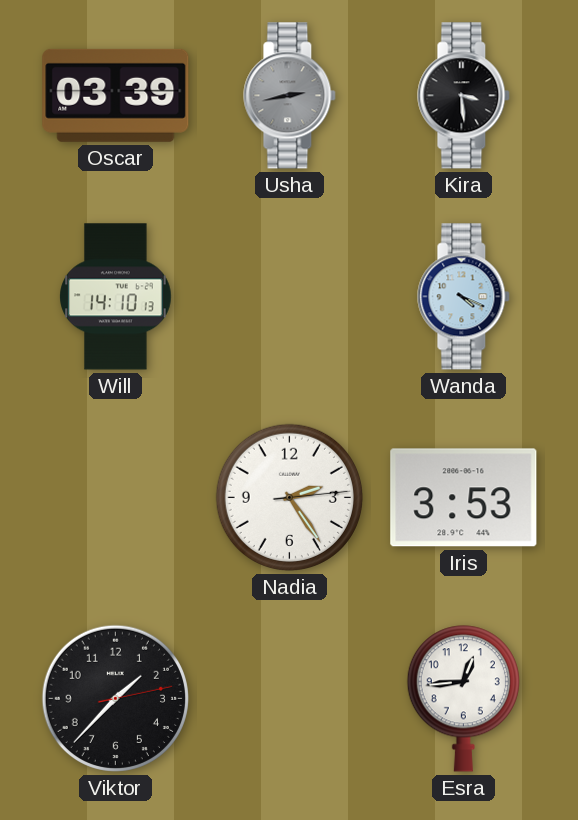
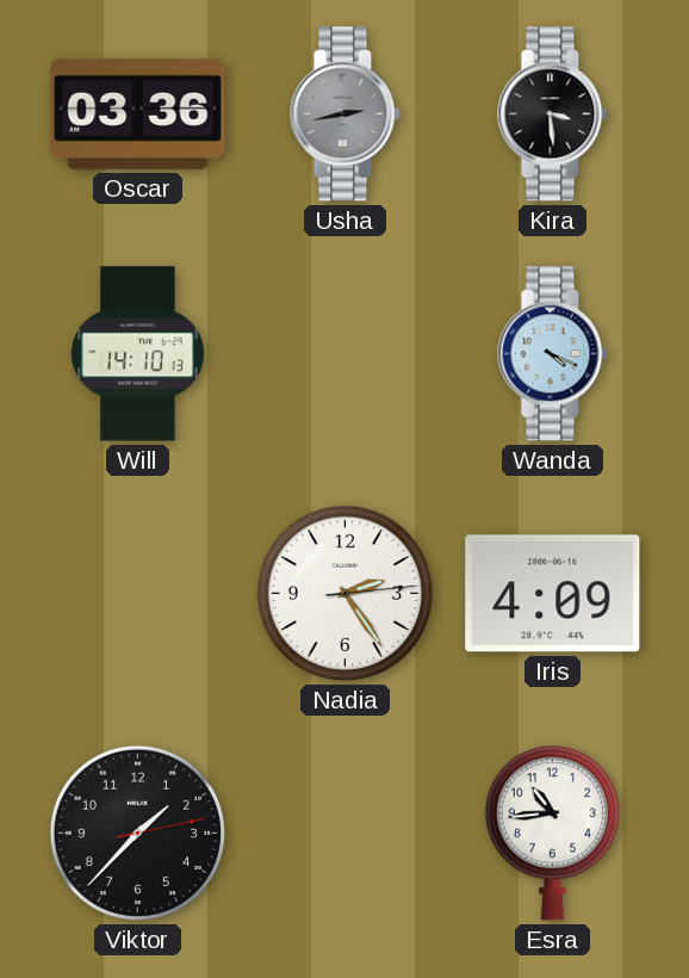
Oscar: 03:39 -> 03:36
Iris: 3:53 -> 4:09
Esra: 12:44 -> 10:44
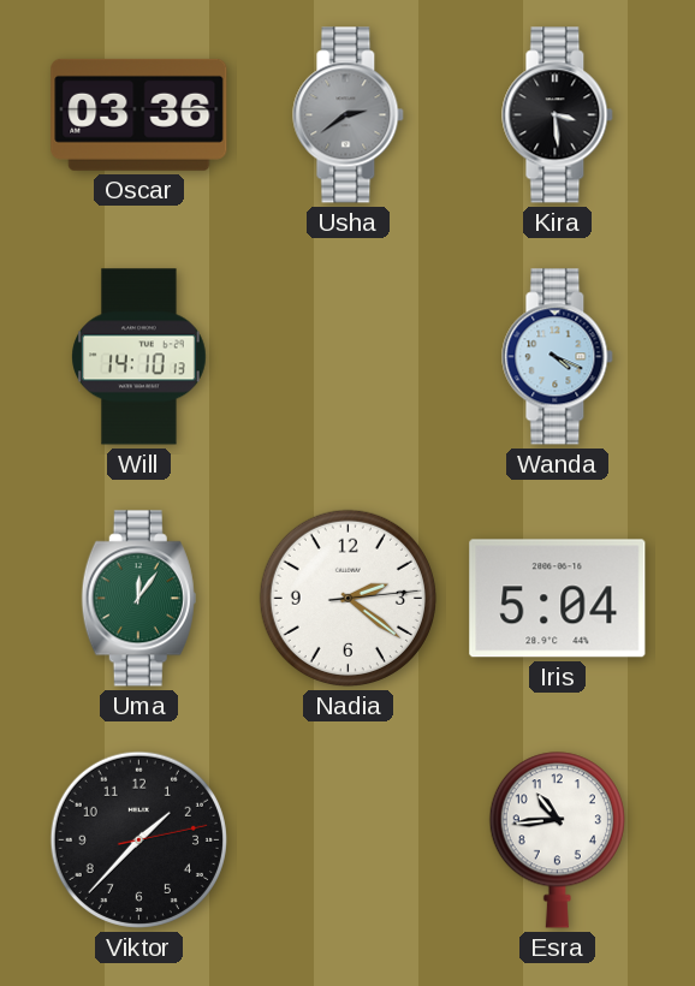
Usha: 2:43 -> 2:39
Uma: none -> 12:06
Nadia: 2:24 -> 2:21
Iris: 4:09 -> 5:04
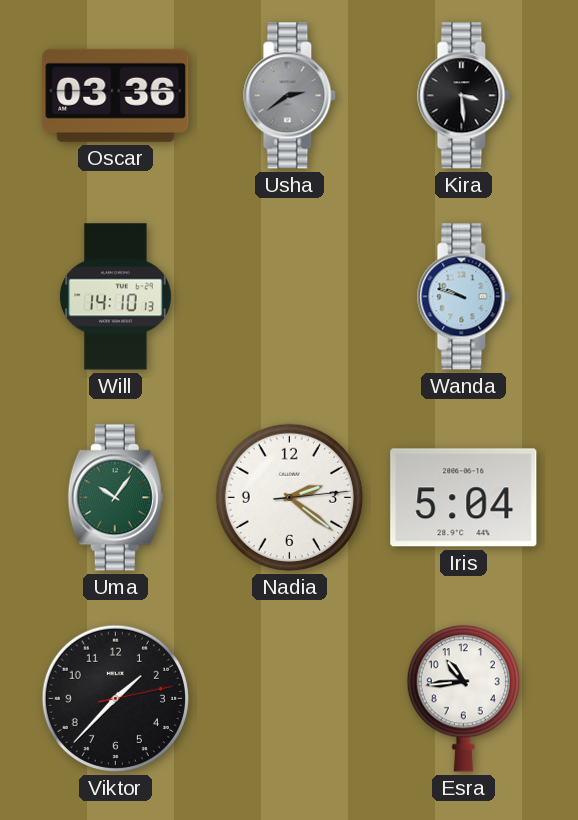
Wanda: 4:19 -> 9:48
Uma: 12:06 -> 10:06
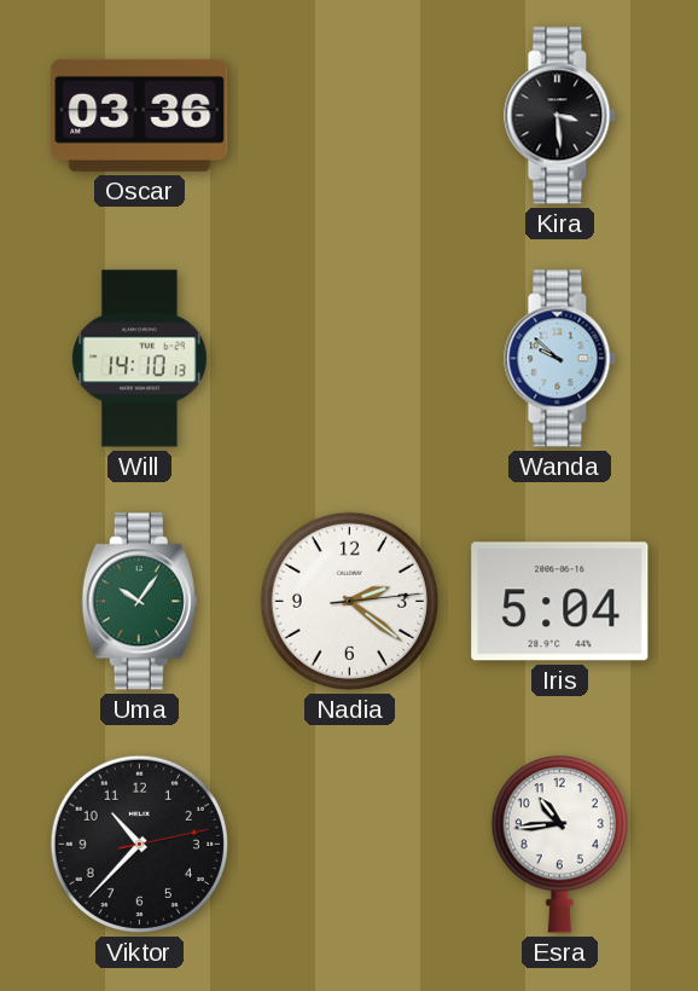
Usha: 2:39 -> none
Wanda: 9:48 -> 9:52
Viktor: 1:37 -> 10:37
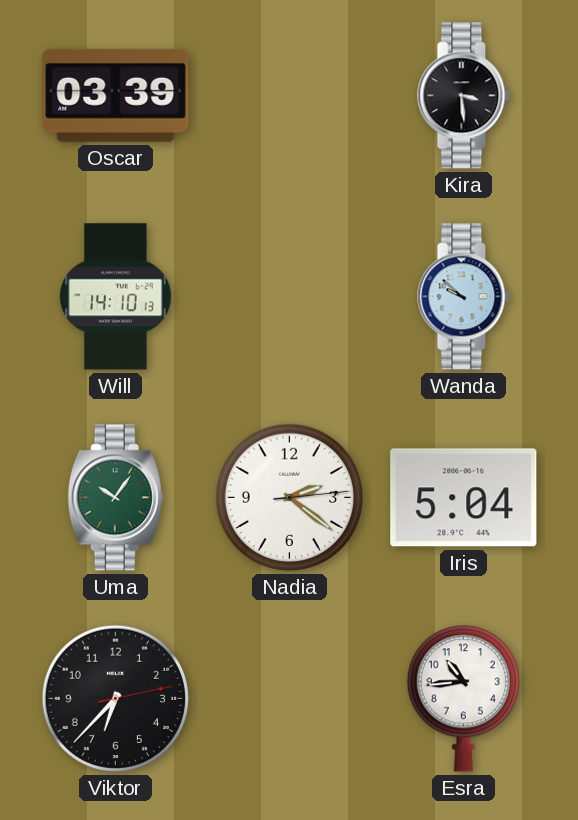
Oscar: 03:36 -> 03:39
Viktor: 10:37 -> 6:37
